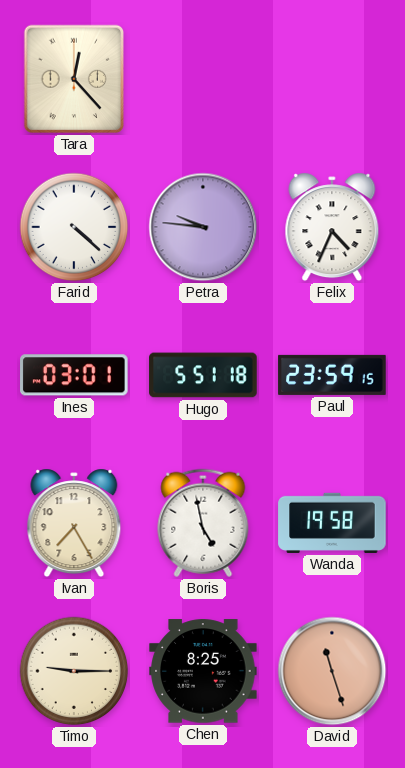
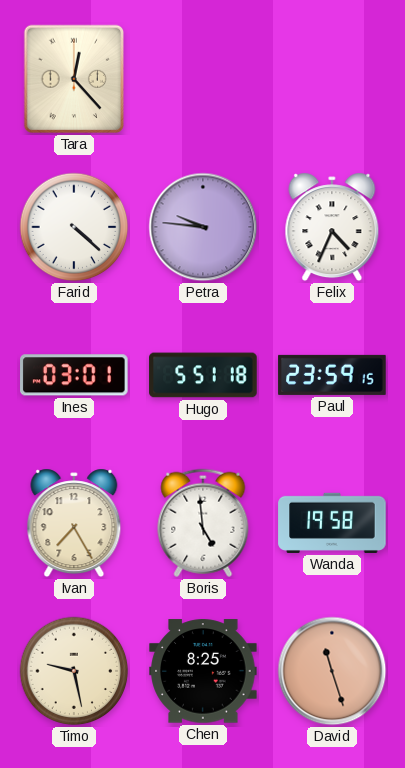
Boris: 4:58 -> 4:59
Timo: 9:15 -> 9:28
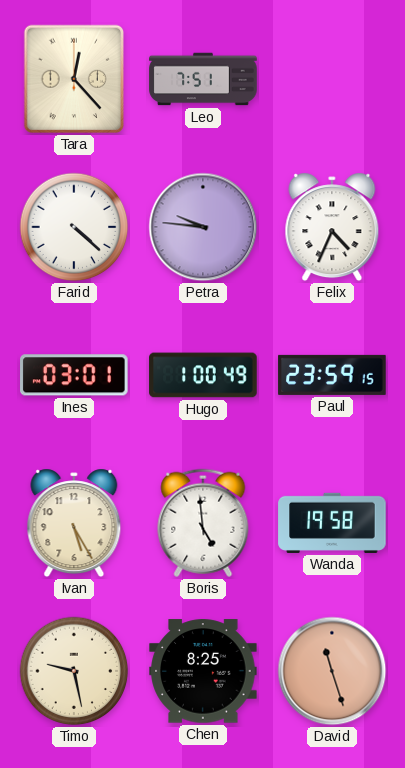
Leo: none -> 7:51
Hugo: 5:51 -> 1:00
Ivan: 7:25 -> 5:25
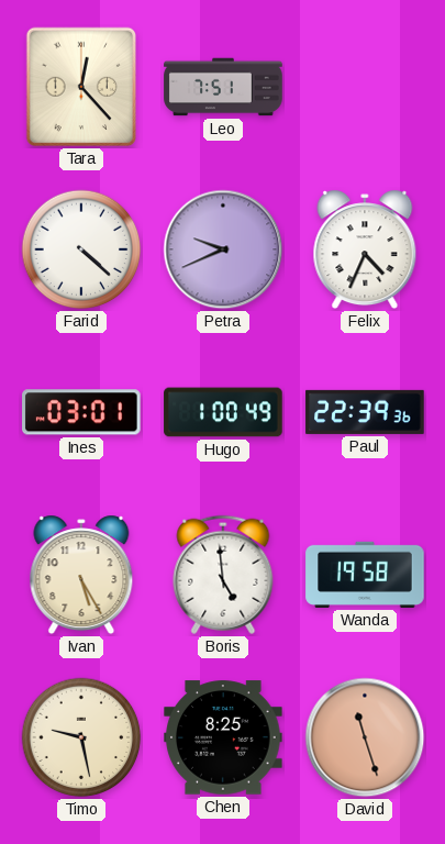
Petra: 9:46 -> 9:41
Paul: 23:59 -> 22:39
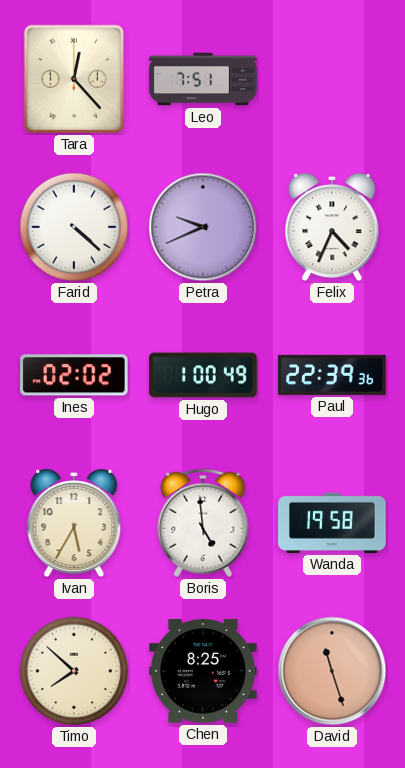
Ines: 03:01 -> 02:02
Ivan: 5:25 -> 5:35
Timo: 9:28 -> 7:52
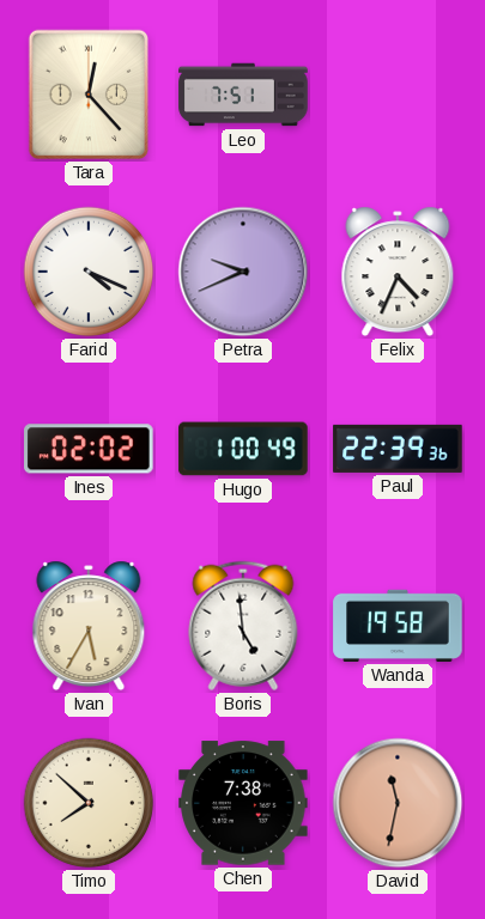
Farid: 4:22 -> 4:19
Chen: 8:25 -> 7:38
David: 11:27 -> 11:32
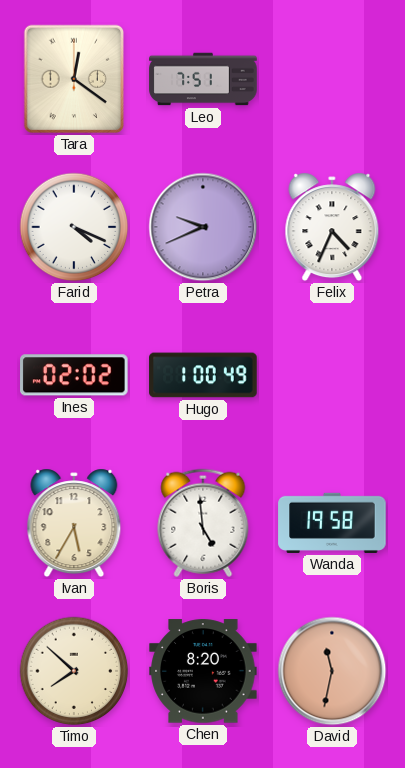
Tara: 12:23 -> 12:21
Paul: 22:39 -> none
Chen: 7:38 -> 8:20
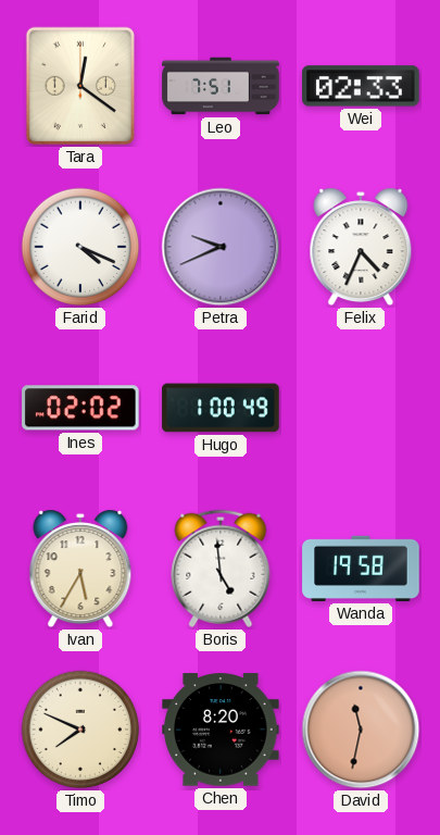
Wei: none -> 02:33
Timo: 7:52 -> 7:49
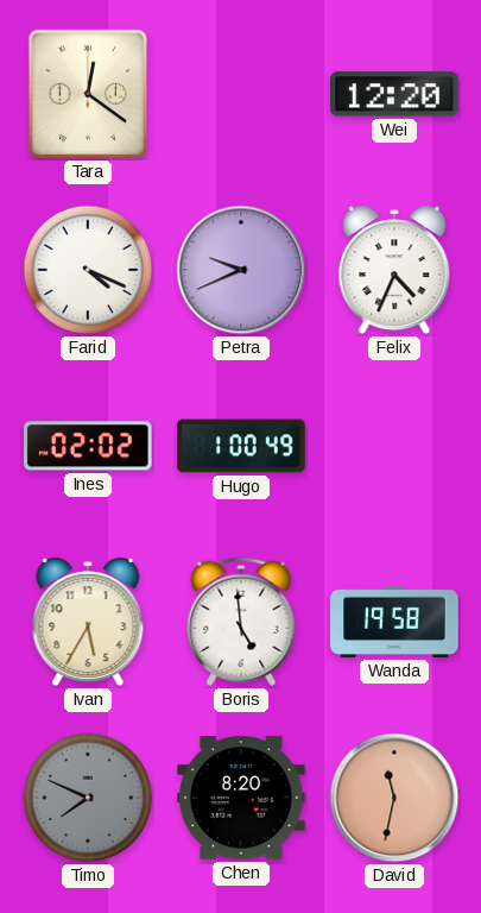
Leo: 7:51 -> none
Wei: 02:33 -> 12:20
Timo dial: cream -> grey
